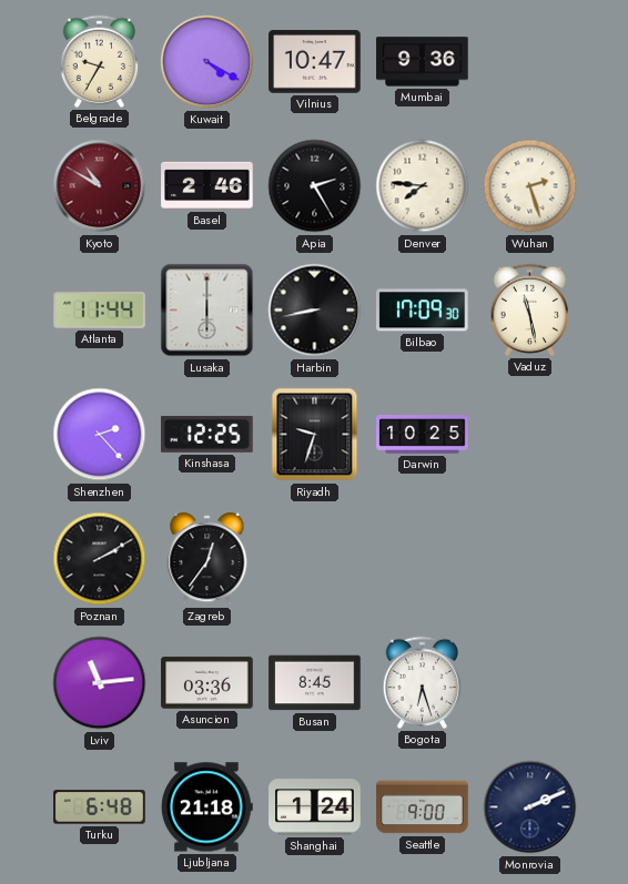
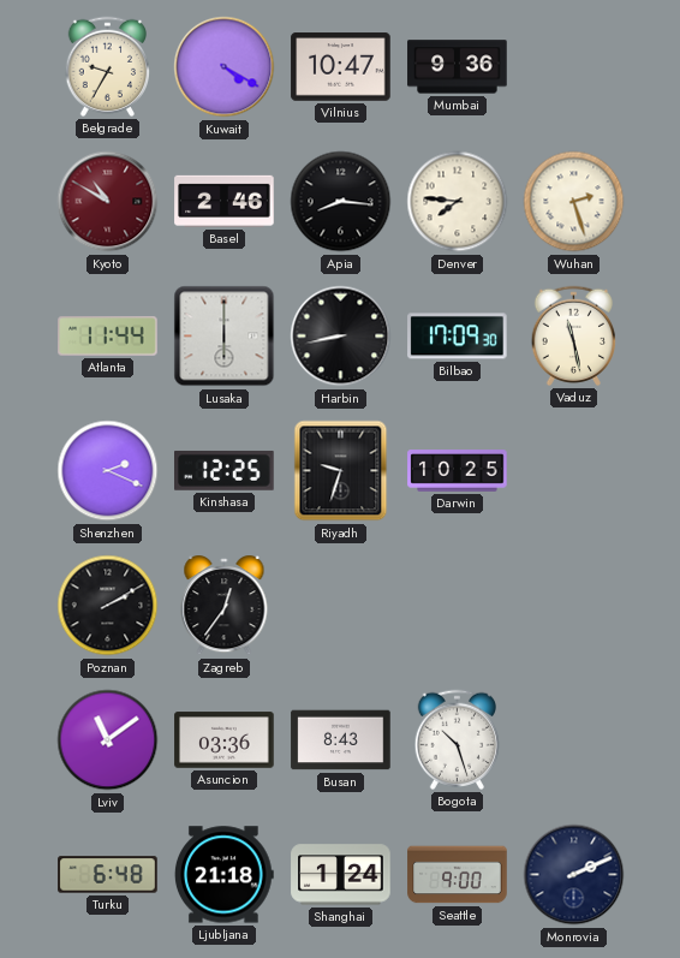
Apia: 2:25 -> 8:16
Shenzhen: 2:23 -> 2:19
Lviv: 11:14 -> 11:09
Busan: 8:45 -> 8:43
Bogota: 6:27 -> 10:27
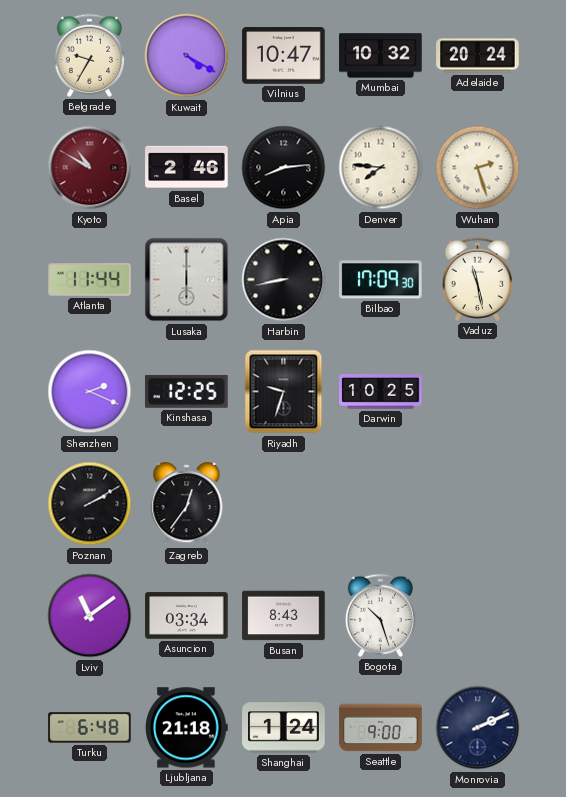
Mumbai: 9:36 -> 10:32
Adelaide: none -> 20:24
Apia: 8:16 -> 8:14
Asuncion: 03:36 -> 03:34
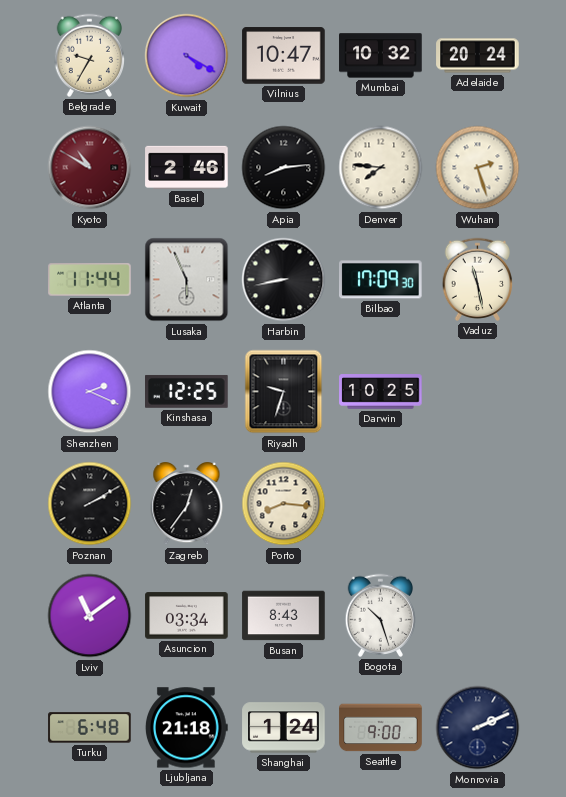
Lusaka: 6:00 -> 5:56
Porto: none -> 8:16
